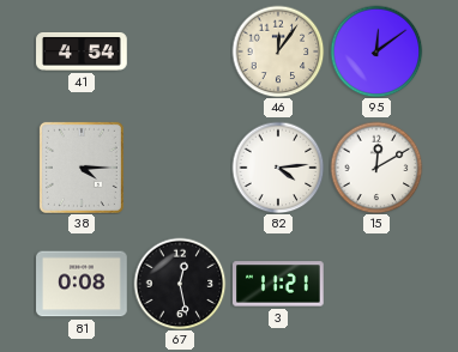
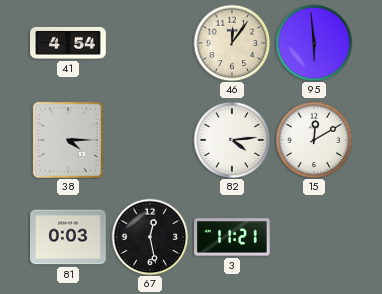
95: 12:09 -> 5:59
81: 0:08 -> 0:03
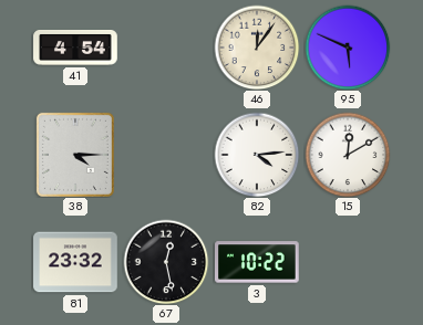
95: 5:59 -> 5:49
81: 0:03 -> 23:32
3: 11:21 -> 10:22
